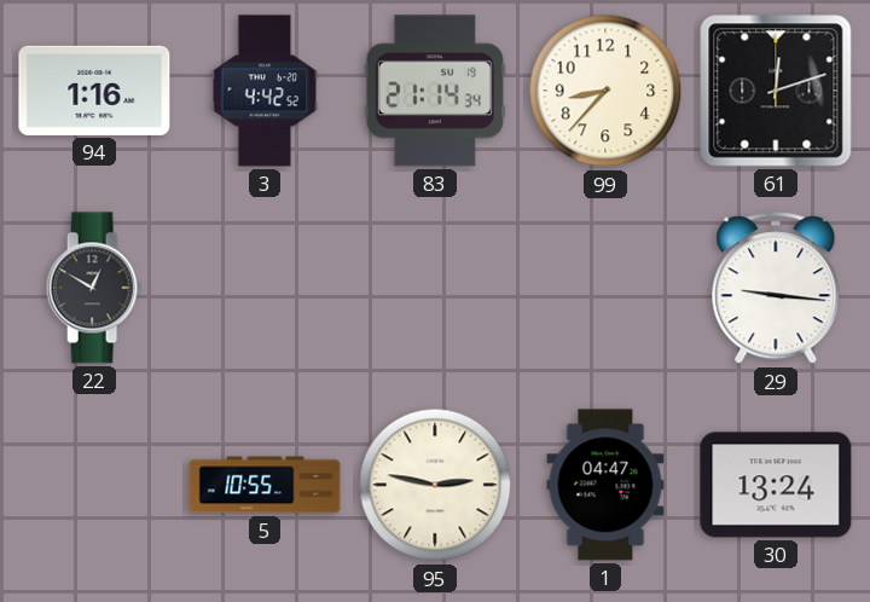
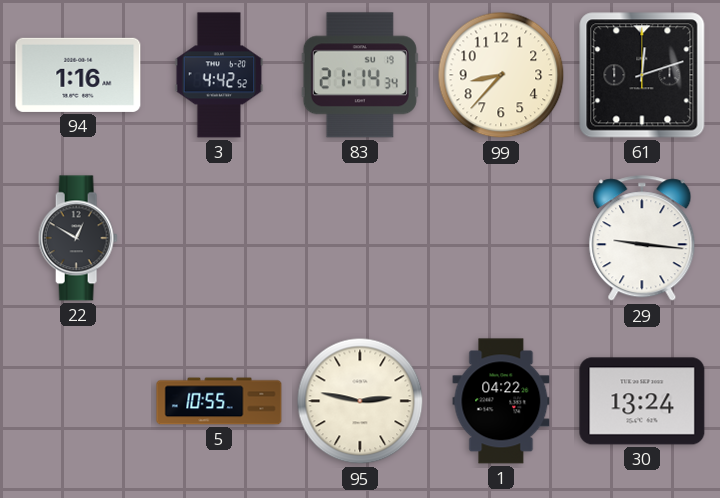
1: 04:47 -> 04:22
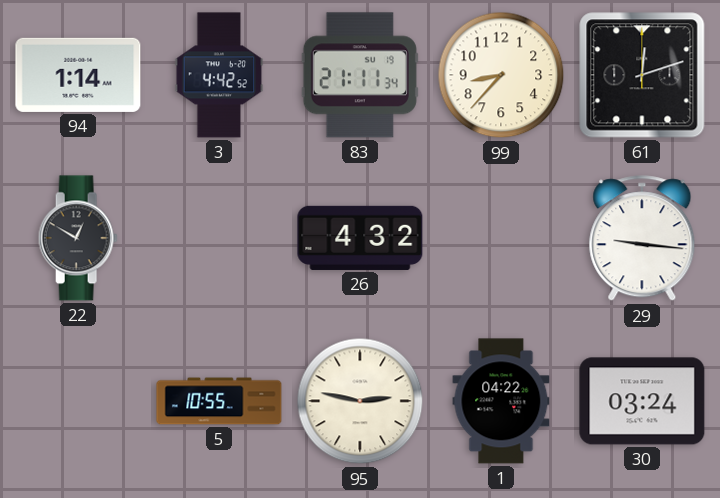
94: 1:16 -> 1:14
83: 21:14 -> 21:11
26: none -> 4:32
30: 13:24 -> 03:24
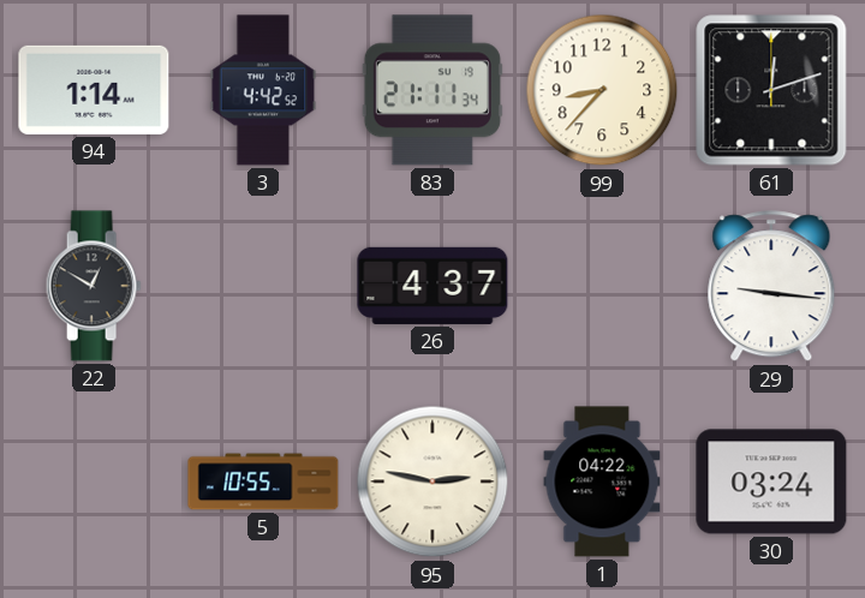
26: 4:32 -> 4:37
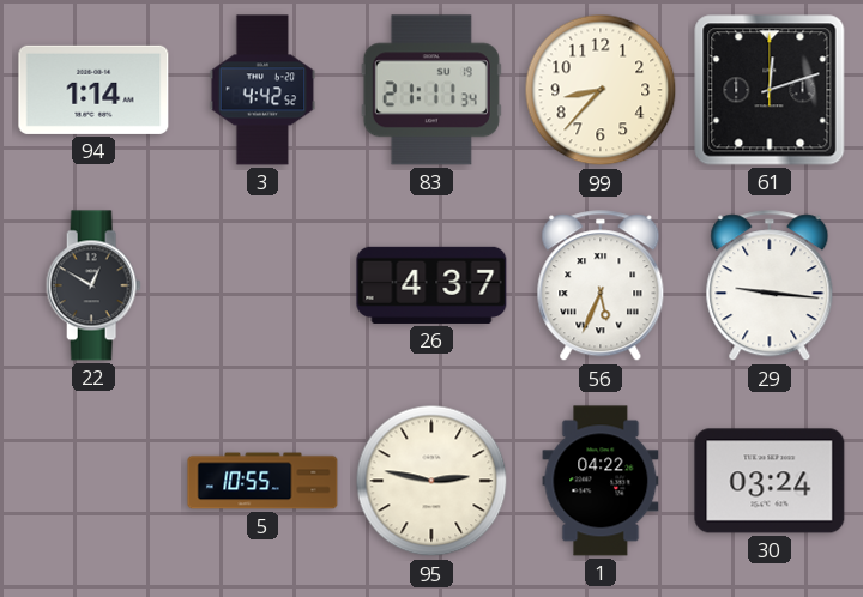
56: none -> 5:34
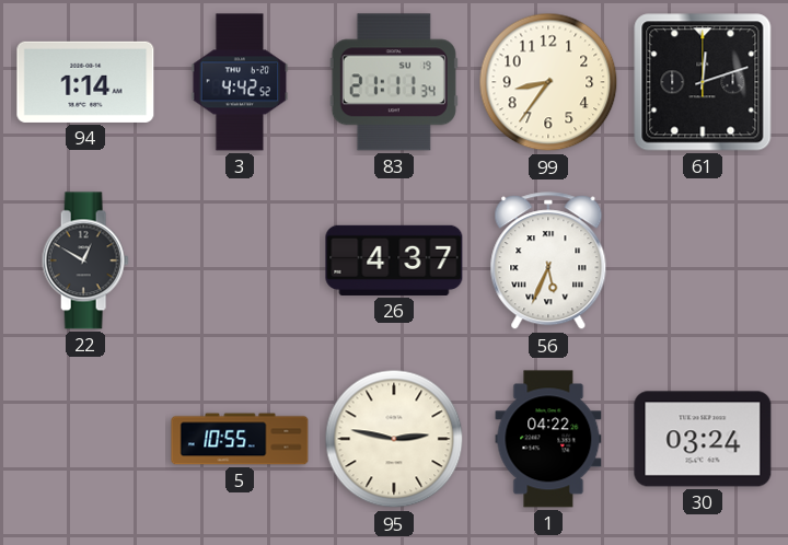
99: 8:37 -> 8:36
29: 9:16 -> none
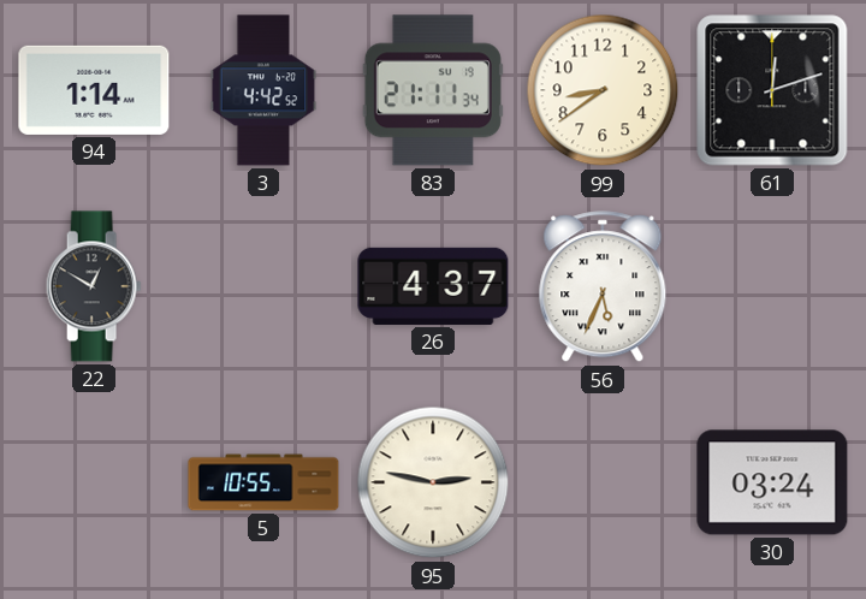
99: 8:36 -> 8:39
1: 04:22 -> none
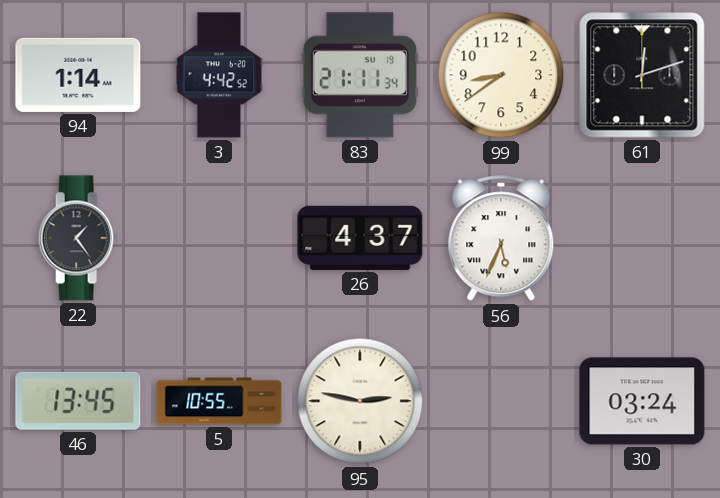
22: 12:50 -> 1:24
46: none -> 13:45
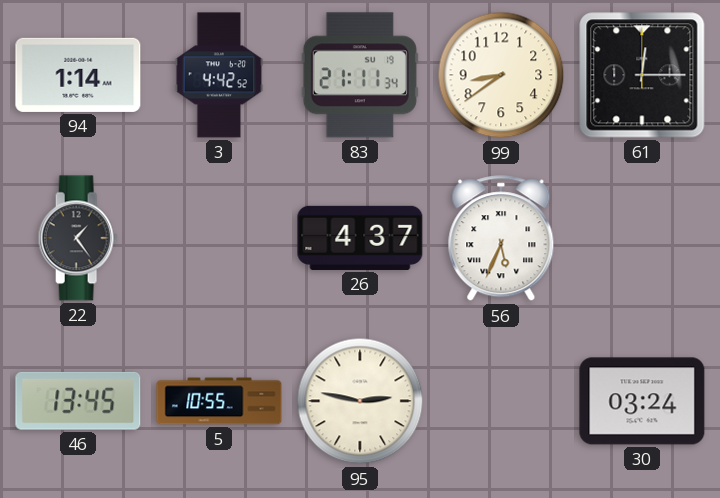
61: 12:12 -> 12:15
